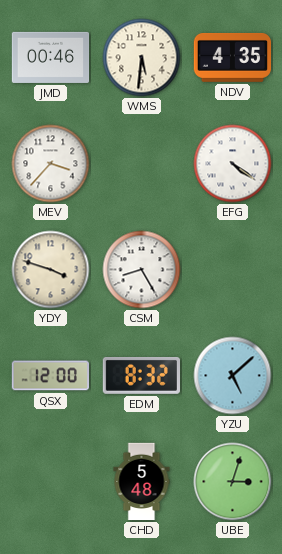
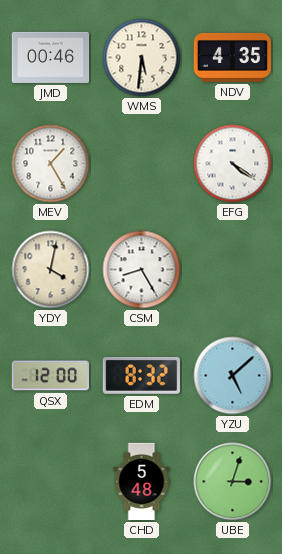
MEV: 3:37 -> 1:25
YDY: 3:48 -> 4:02
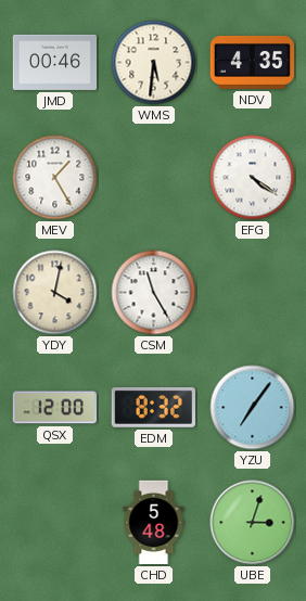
CSM: 8:25 -> 11:25
YZU: 5:08 -> 7:06
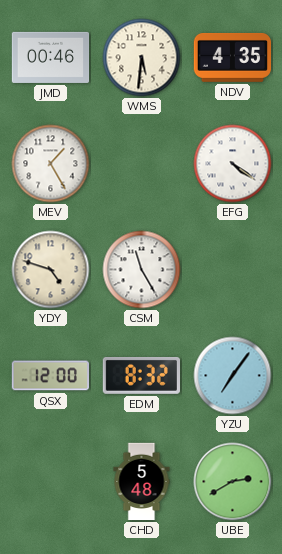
YDY: 4:02 -> 4:48
UBE: 3:03 -> 2:40
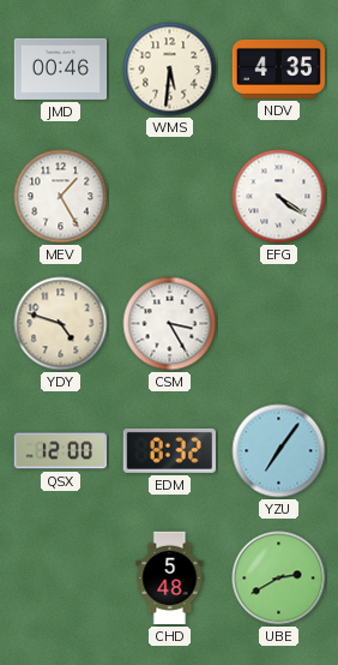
CSM: 11:25 -> 3:25
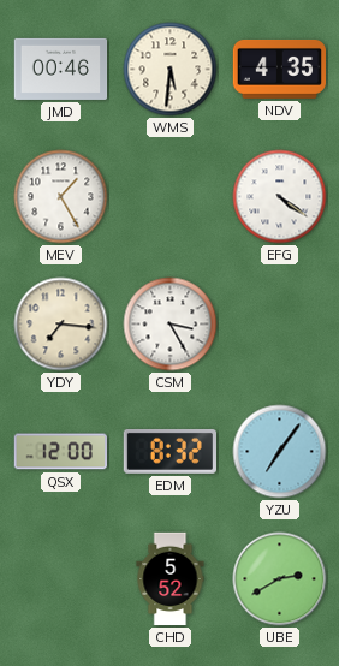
YDY: 4:48 -> 7:16
CHD: 5:48 -> 5:52
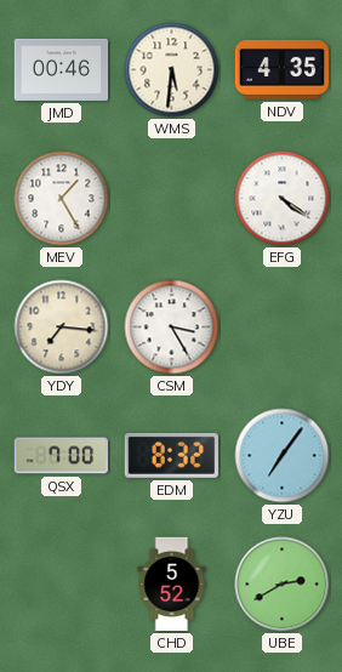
QSX: 12:00 -> 7:00
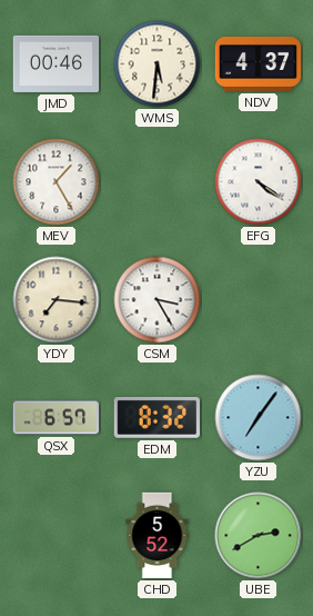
NDV: 4:35 -> 4:37
QSX: 7:00 -> 6:57
